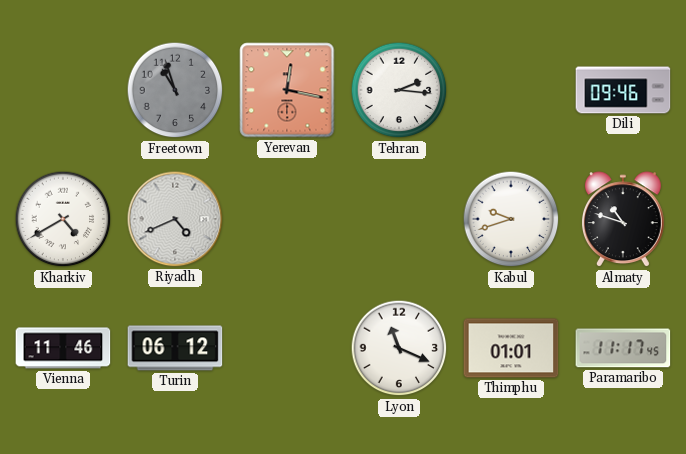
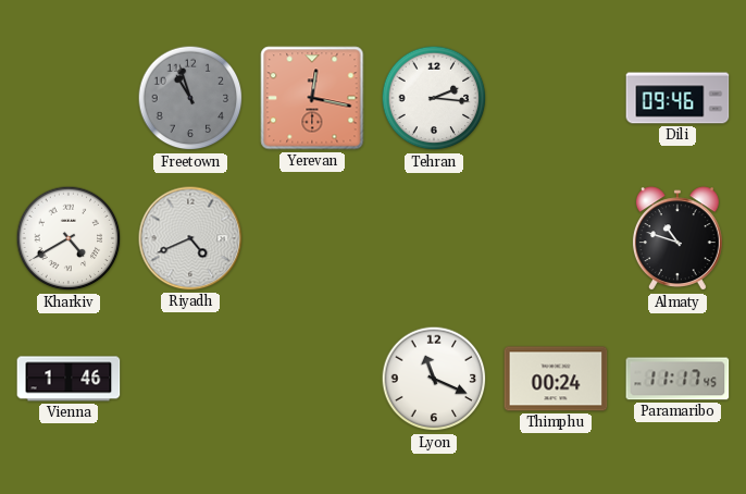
Kabul: 9:42 -> none
Vienna: 11:46 -> 1:46
Turin: 06:12 -> none
Thimphu: 01:01 -> 00:24
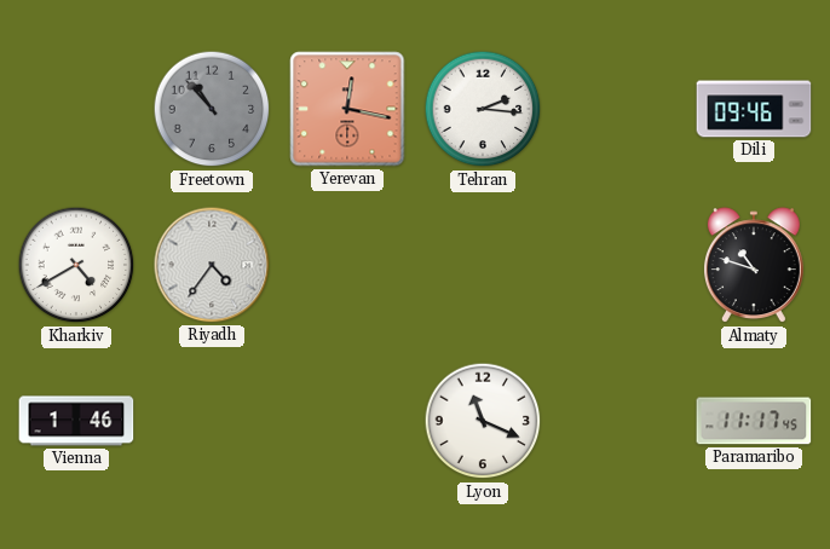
Freetown: 10:57 -> 10:53
Riyadh: 4:41 -> 4:36
Thimphu: 00:24 -> none
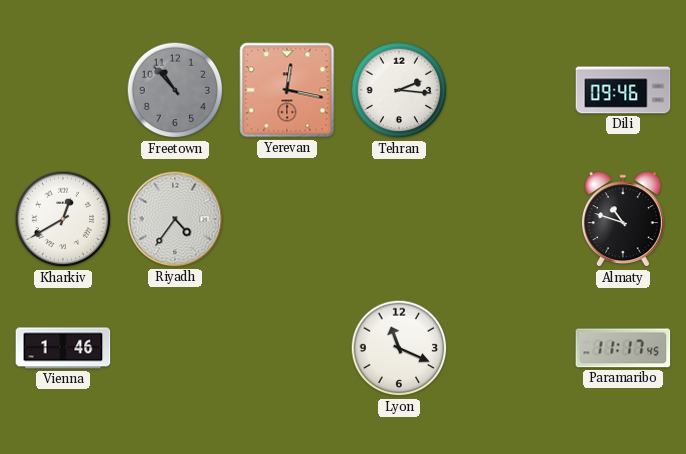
Kharkiv: 4:40 -> 12:40
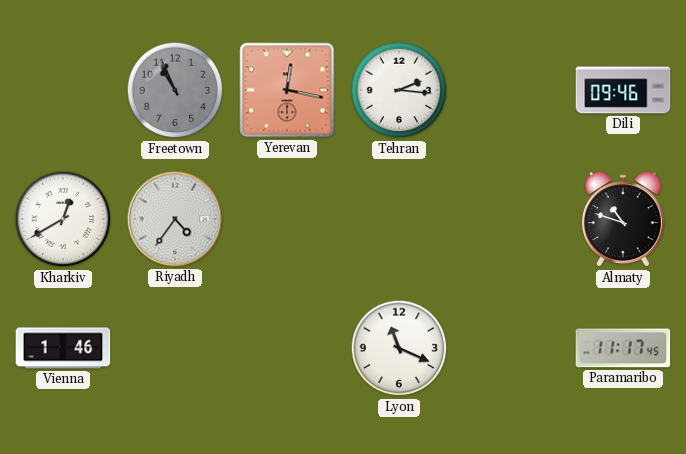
Freetown: 10:53 -> 10:56
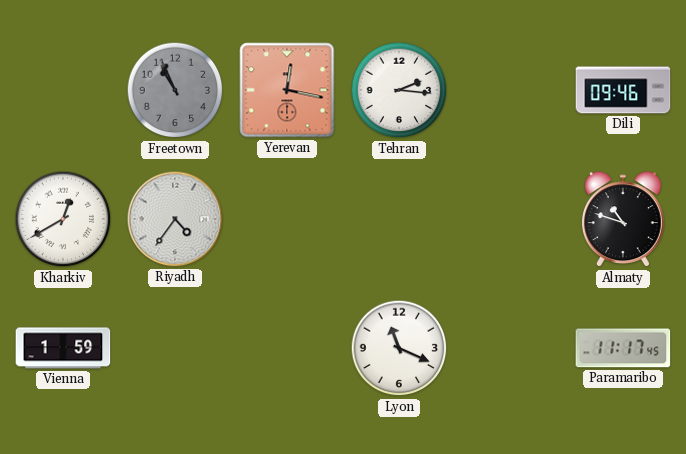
Vienna: 1:46 -> 1:59
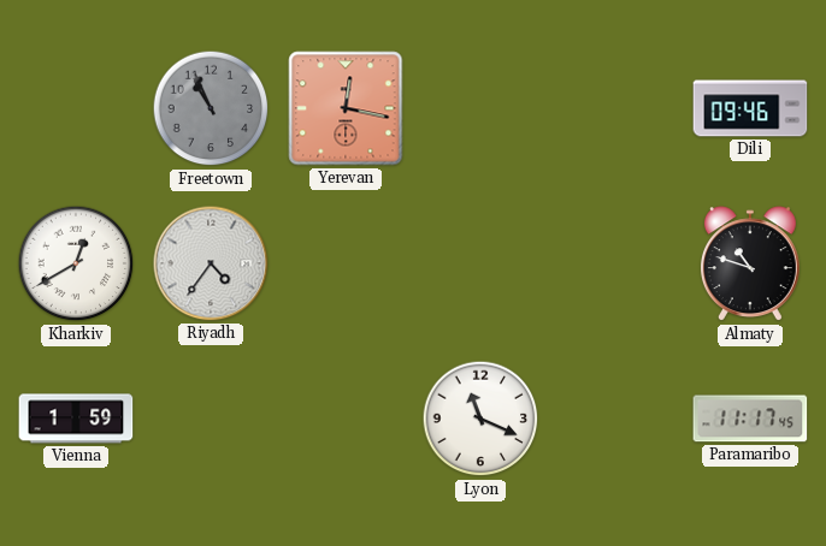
Tehran: 2:16 -> none
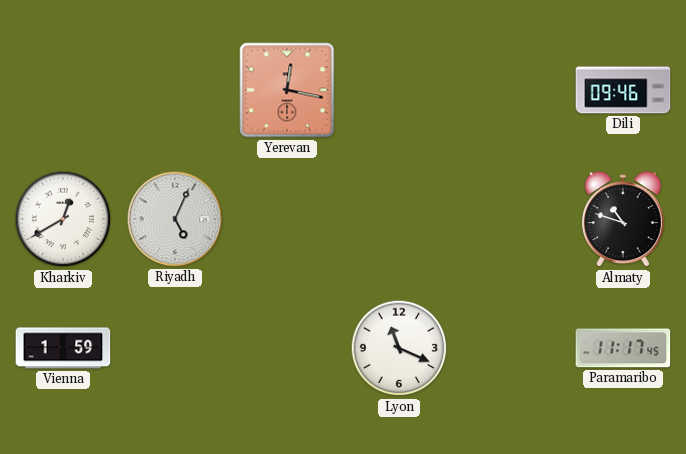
Freetown: 10:56 -> none
Riyadh: 4:36 -> 5:04
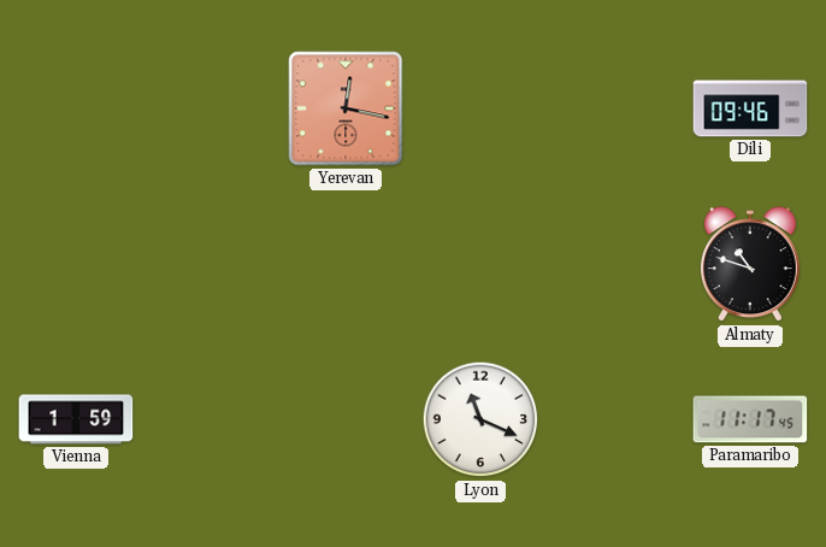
Kharkiv: 12:40 -> none
Riyadh: 5:04 -> none
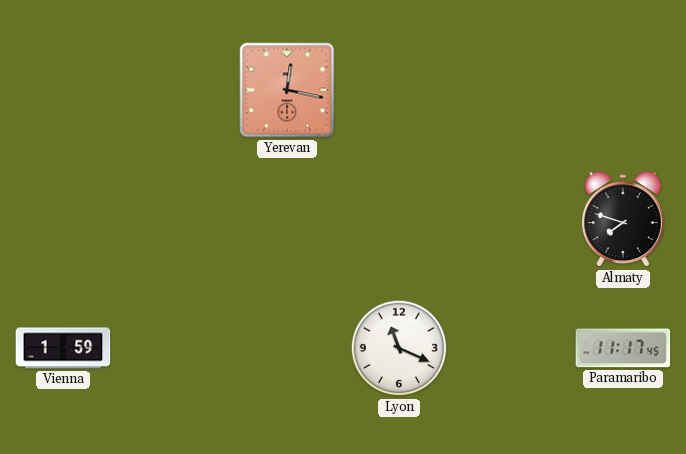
Dili: 09:46 -> none
Almaty: 10:48 -> 7:48
